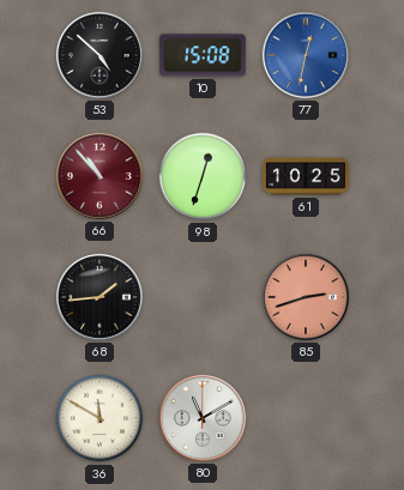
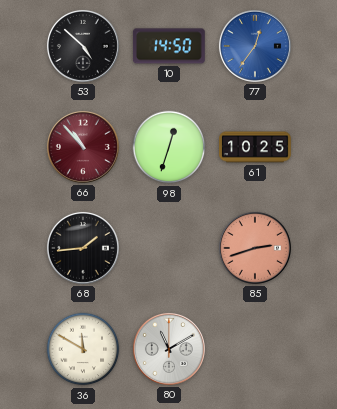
10: 15:08 -> 14:50
77: 12:32 -> 12:36
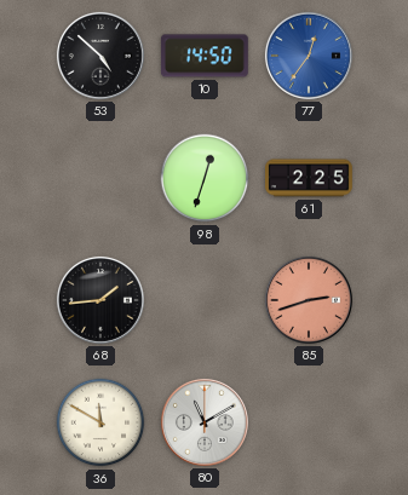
66: 10:53 -> none
61: 10:25 -> 2:25
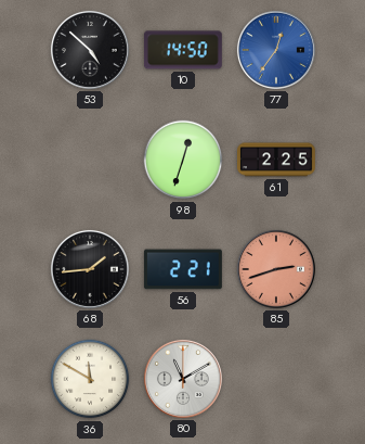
56: none -> 2:21
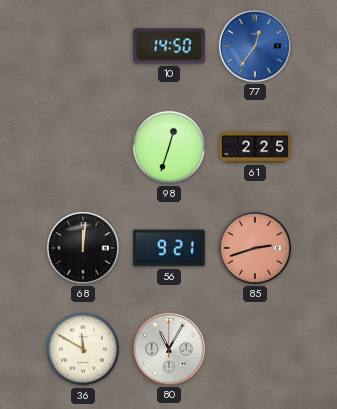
53: 4:52 -> none
68: 1:44 -> 12:01
56: 2:21 -> 9:21
80: 11:10 -> 11:05
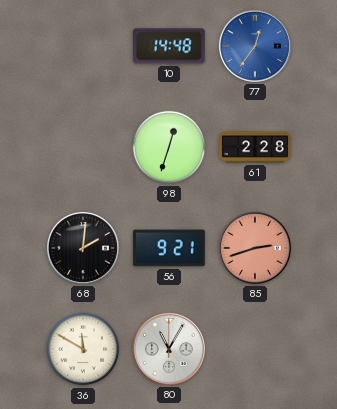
10: 14:50 -> 14:48
61: 2:25 -> 2:28
68: 12:01 -> 2:01
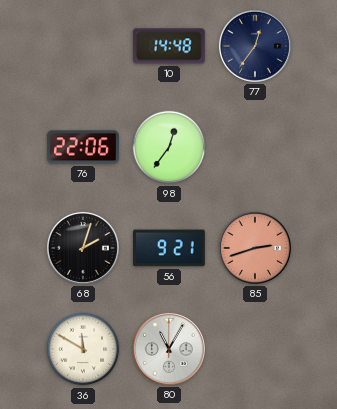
77 dial: blue -> navy
76: none -> 22:06
98: 12:33 -> 12:36
61: 2:28 -> none
68: 2:01 -> 2:03
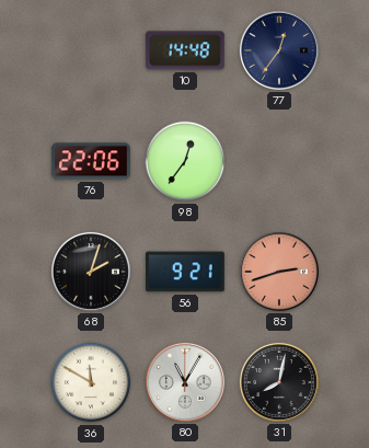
31: none -> 8:02
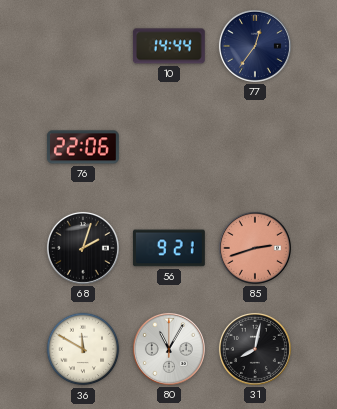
10: 14:48 -> 14:44
98: 12:36 -> none
